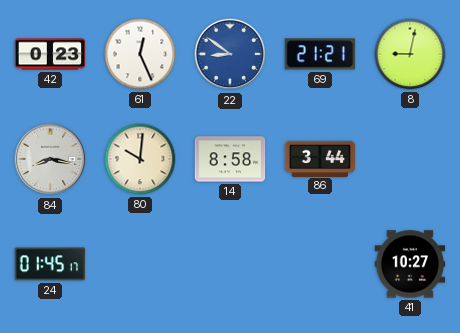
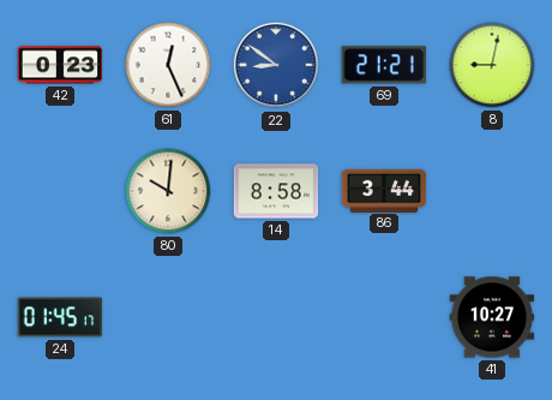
84: 8:17 -> none
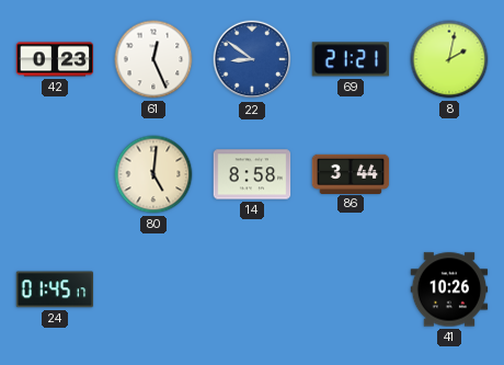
8: 9:02 -> 2:02
80: 10:01 -> 5:01
41: 10:27 -> 10:26
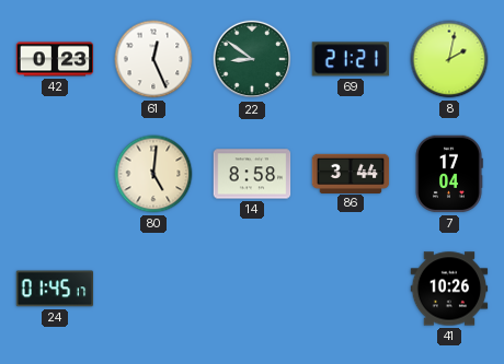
22 dial: blue -> green
7: none -> 17:04
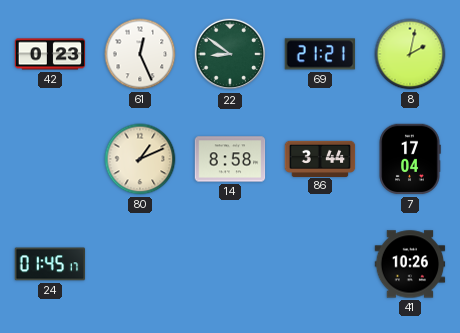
80: 5:01 -> 1:11
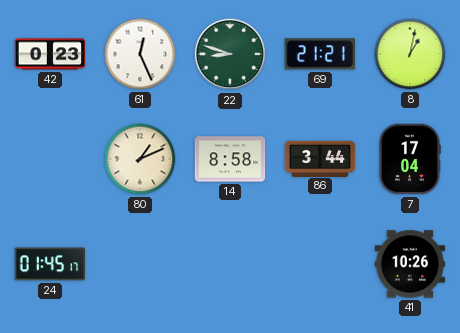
22: 8:51 -> 8:48
8: 2:02 -> 1:02
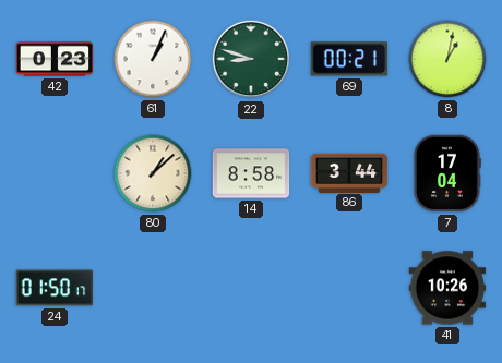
61: 12:26 -> 1:04
69: 21:21 -> 00:21
80: 1:11 -> 1:08
24: 01:45 -> 01:50
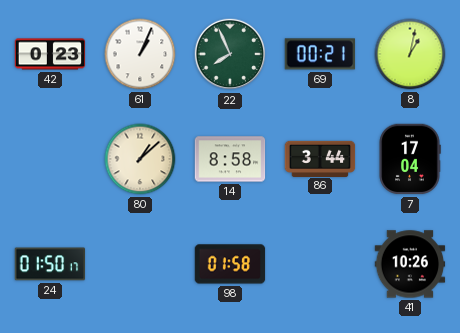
22: 8:48 -> 7:56
98: none -> 01:58
